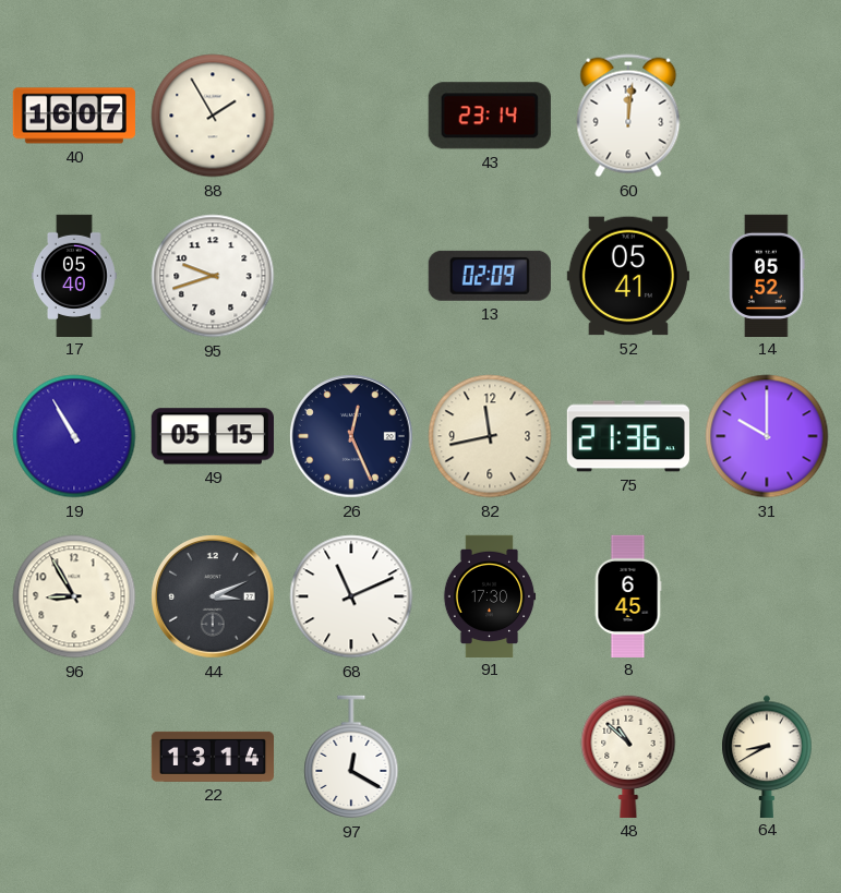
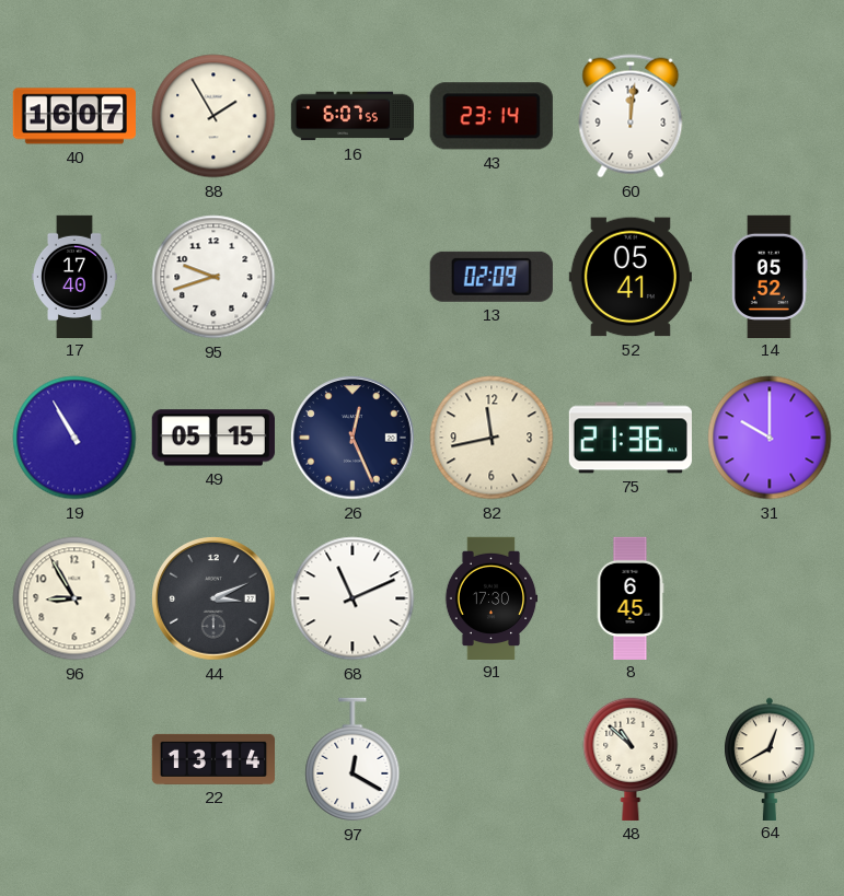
16: none -> 6:07
17: 05:40 -> 17:40
64: 8:40 -> 12:40
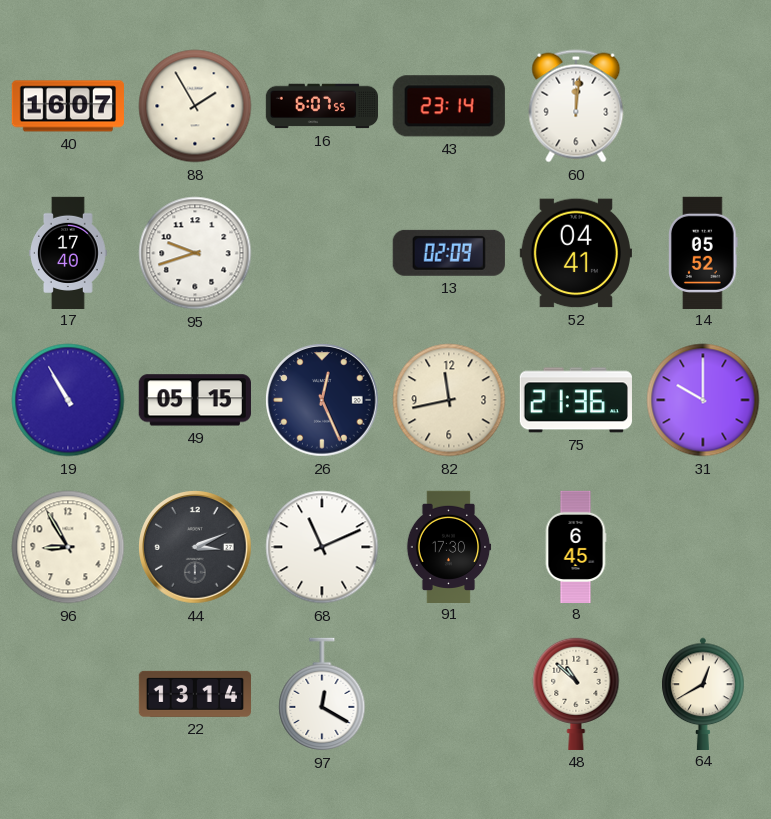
52: 05:41 -> 04:41
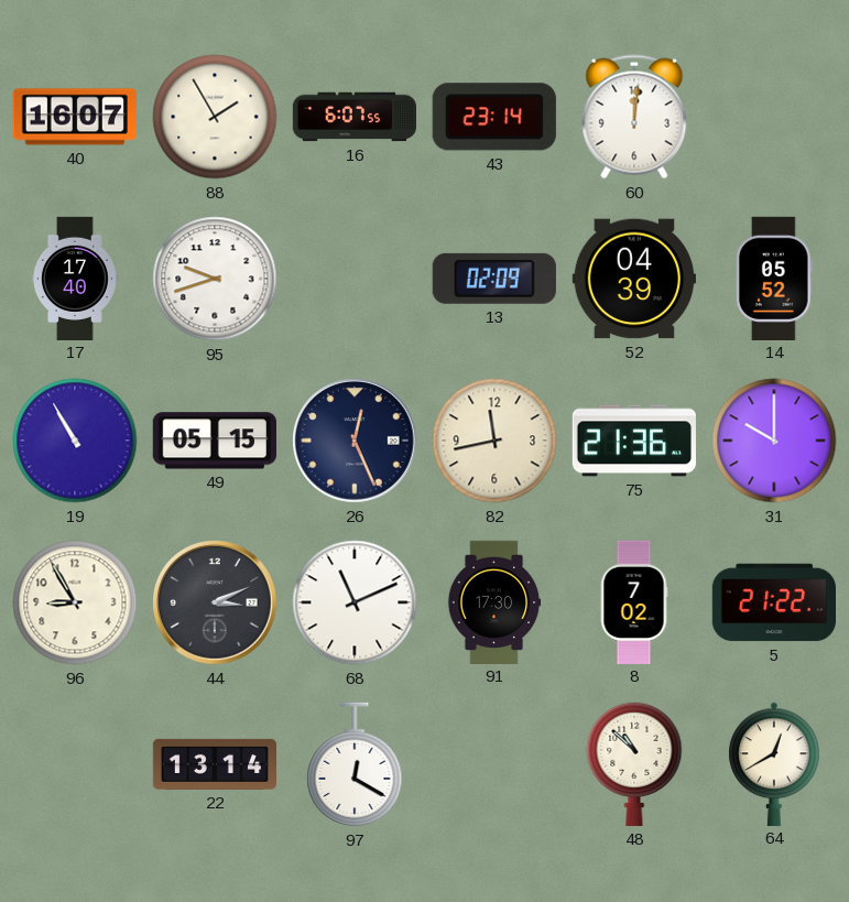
52: 04:41 -> 04:39
8: 6:45 -> 7:02
5: none -> 21:22
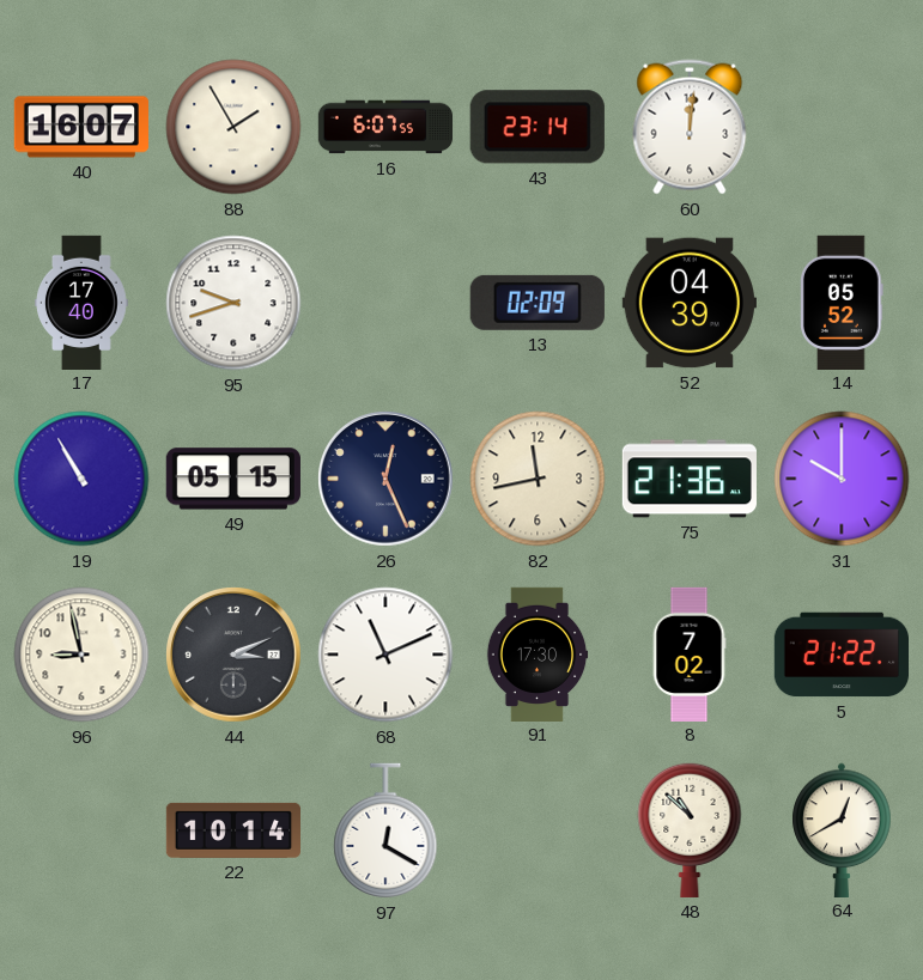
96: 8:55 -> 8:58
22: 13:14 -> 10:14
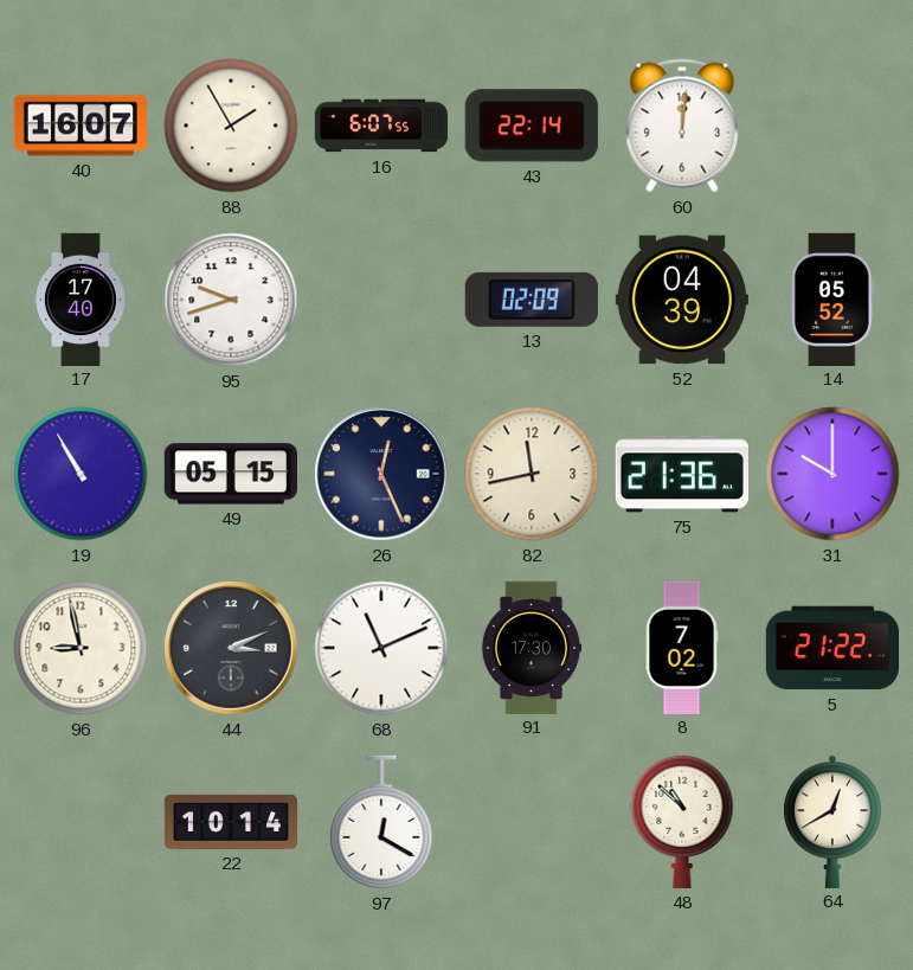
43: 23:14 -> 22:14
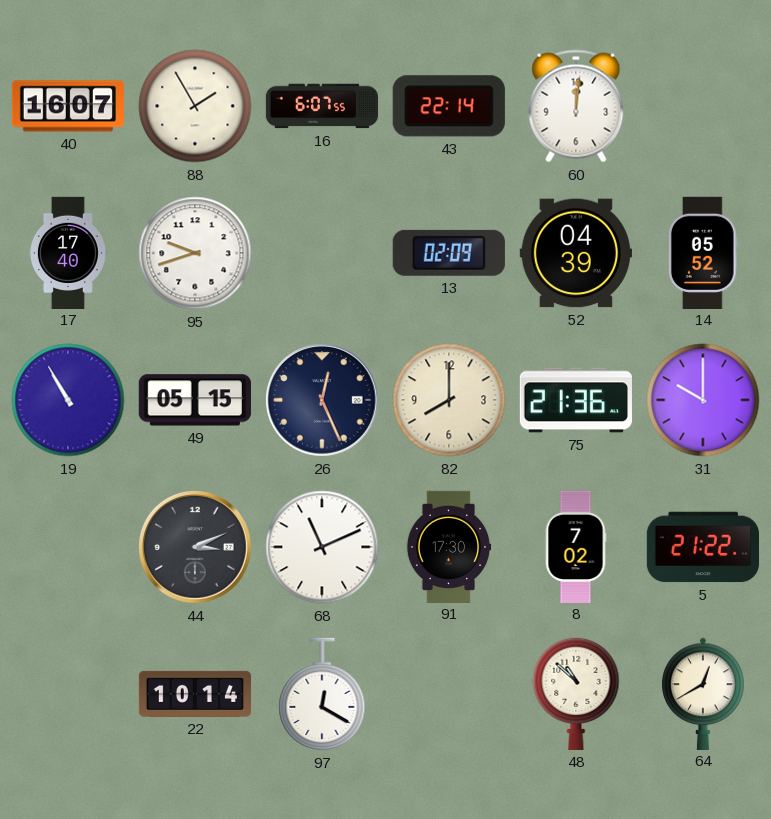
82: 11:43 -> 8:00
96: 8:58 -> none
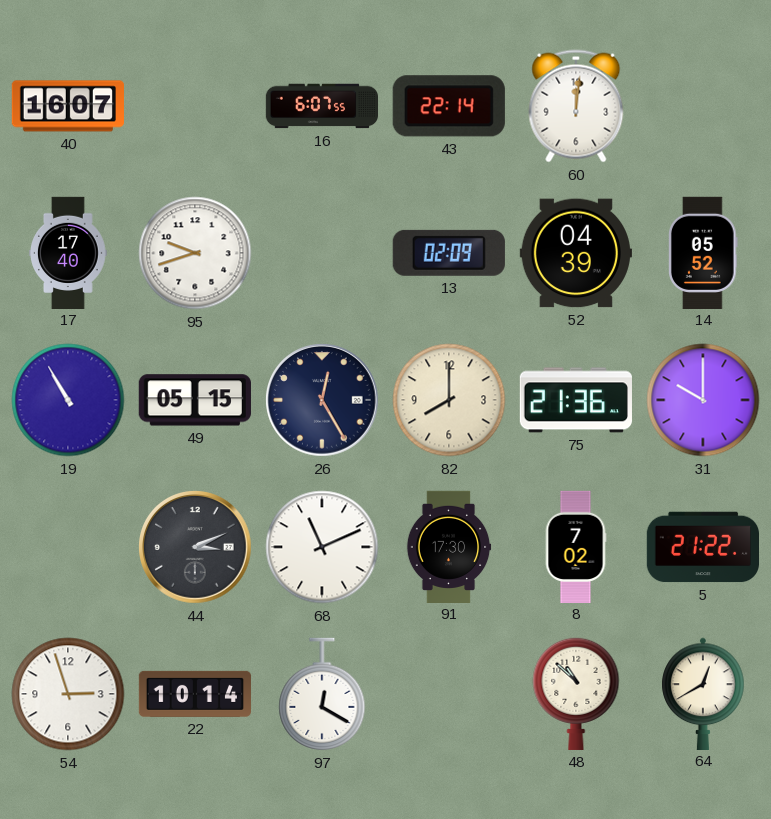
88: 1:55 -> none
26: 12:26 -> 12:25
54: none -> 2:57
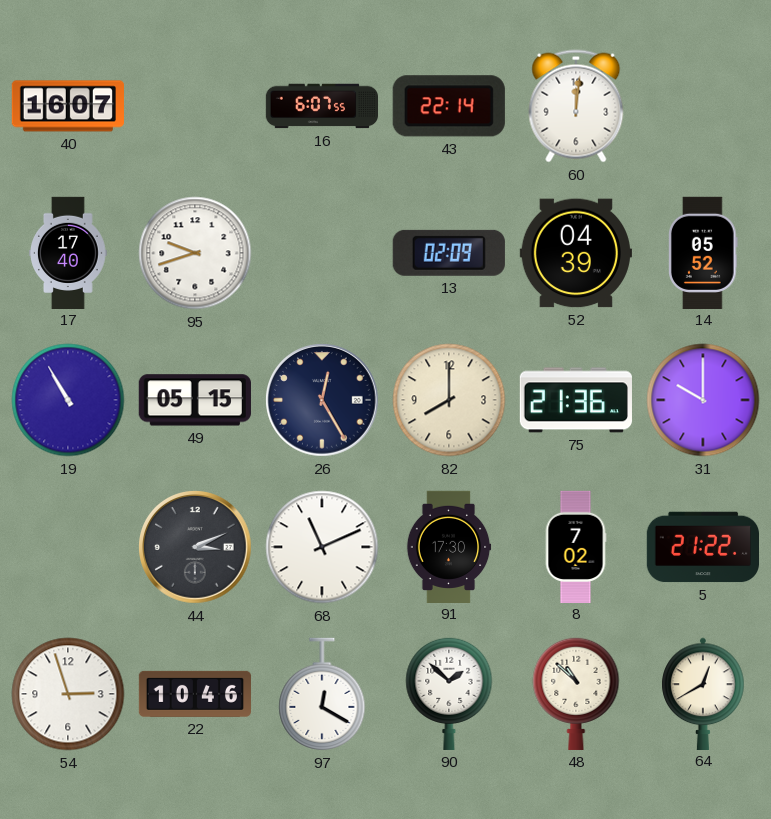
22: 10:14 -> 10:46
90: none -> 1:52
